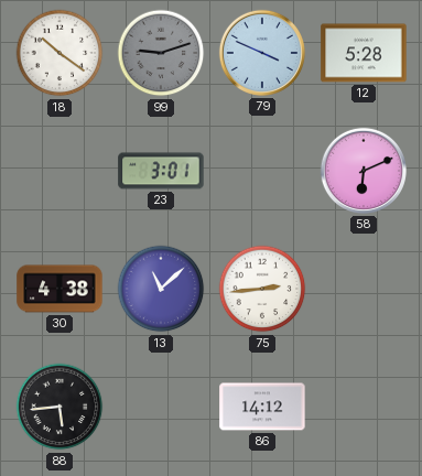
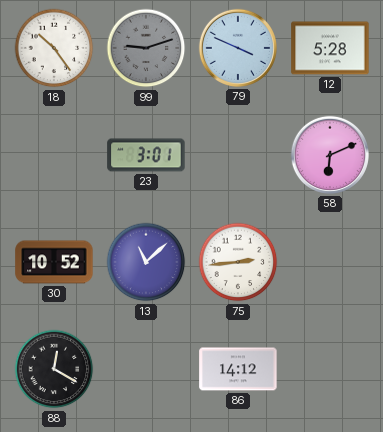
18: 10:21 -> 10:24
30: 4:38 -> 10:52
88: 5:44 -> 12:20
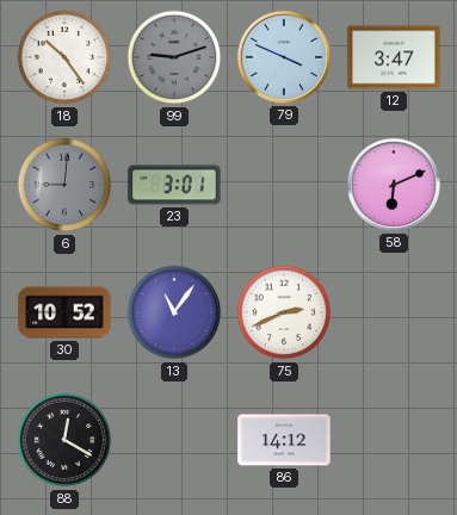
12: 5:28 -> 3:47
6: none -> 9:01
13: 11:08 -> 11:06
75: 2:44 -> 2:41
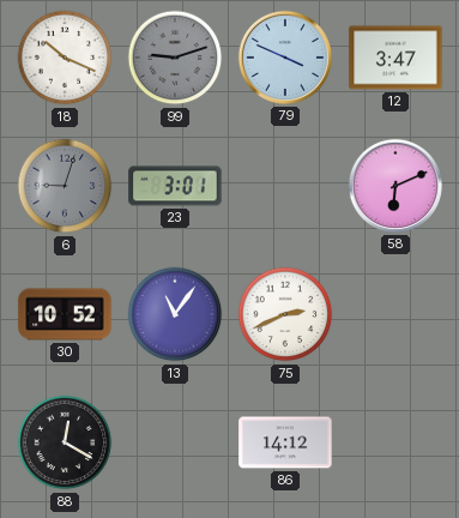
18: 10:24 -> 10:19
6: 9:01 -> 9:03
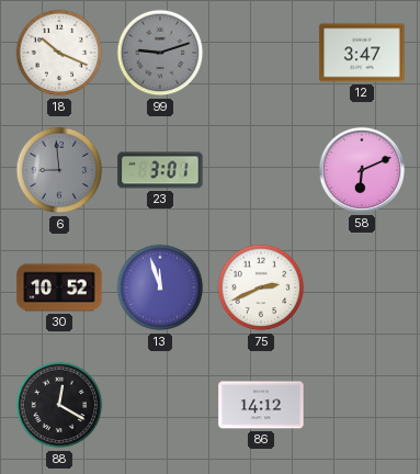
79: 3:49 -> none
6: 9:03 -> 8:59
13: 11:06 -> 11:57
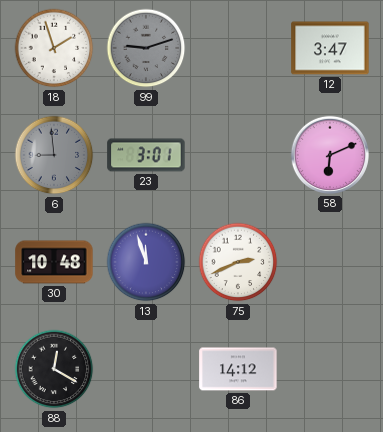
18: 10:19 -> 1:57
30: 10:52 -> 10:48
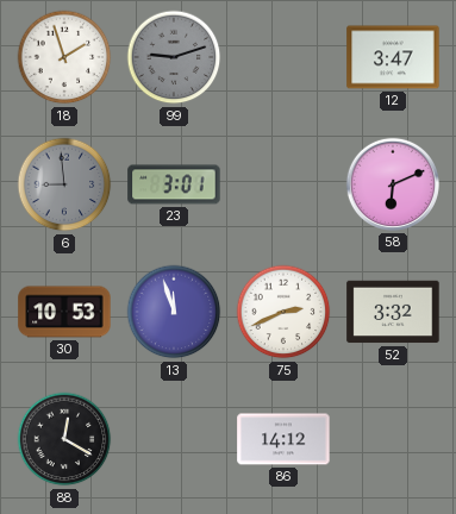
30: 10:48 -> 10:53
52: none -> 3:32
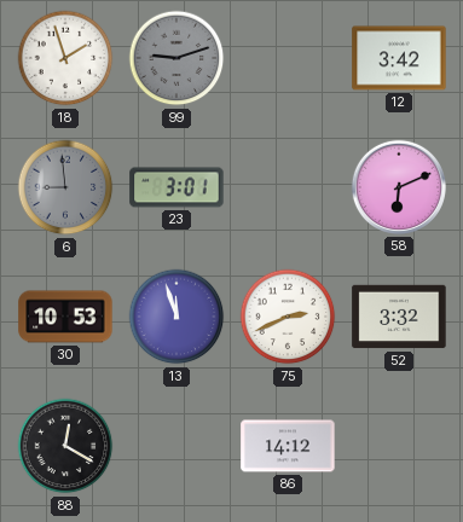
12: 3:47 -> 3:42
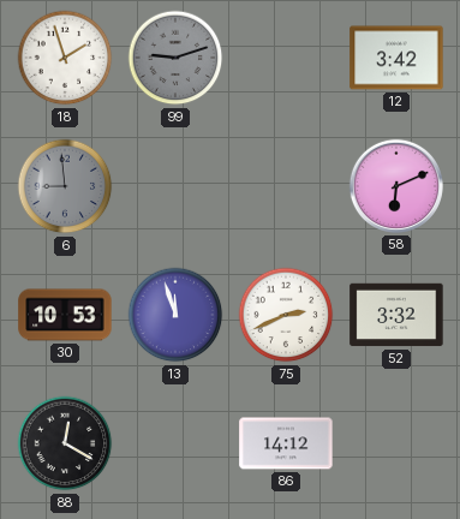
23: 3:01 -> none
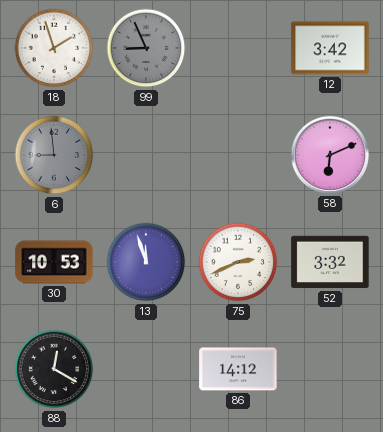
99: 9:12 -> 8:56
